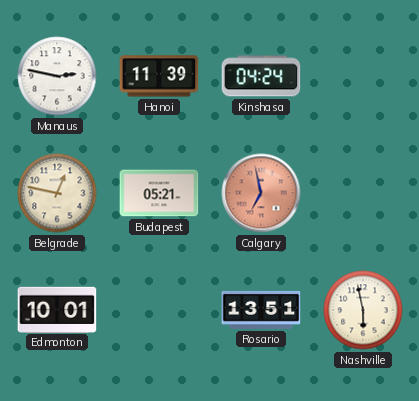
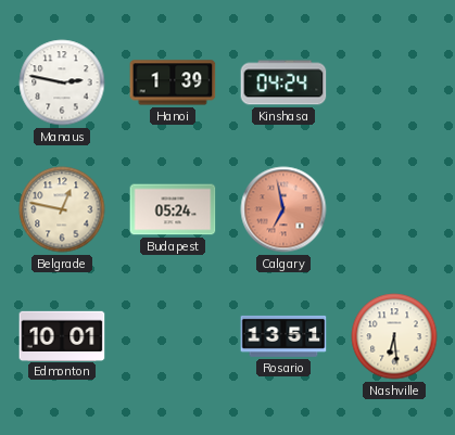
Hanoi: 11:39 -> 1:39
Budapest: 05:21 -> 05:24
Nashville: 5:58 -> 6:29
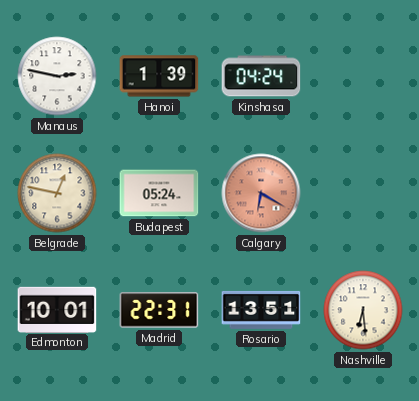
Calgary: 6:58 -> 6:20
Madrid: none -> 22:31
